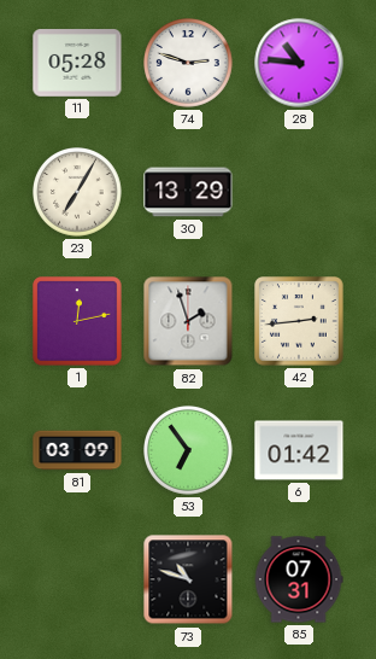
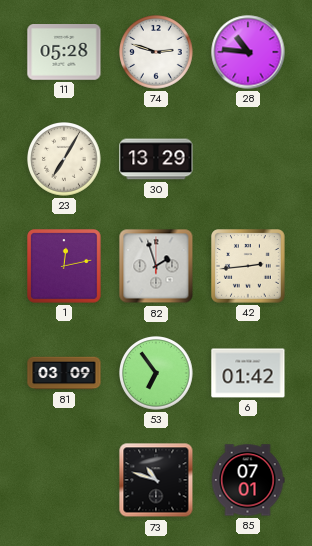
85: 07:31 -> 07:01
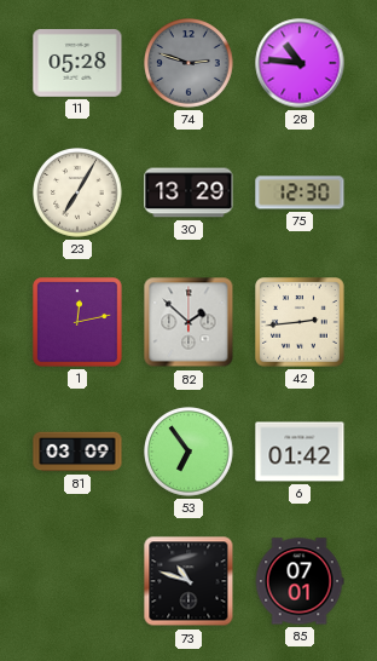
74 dial: white -> grey
75: none -> 12:30
82: 1:57 -> 1:52
